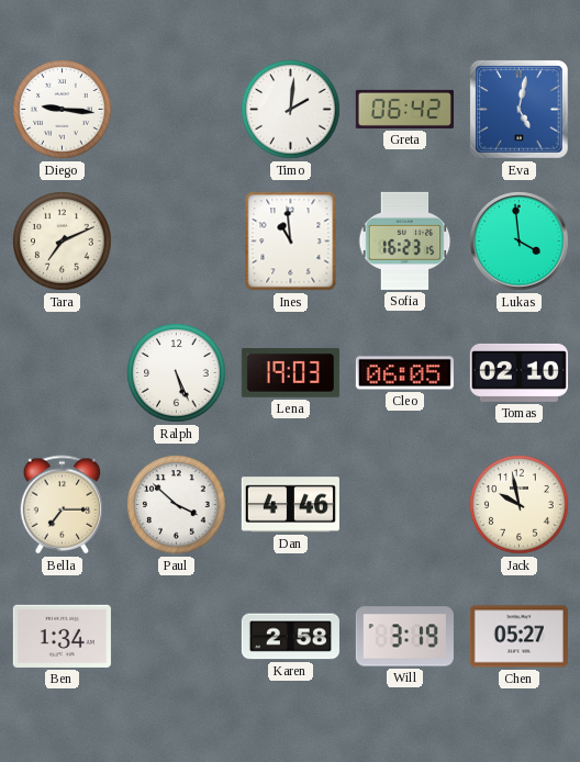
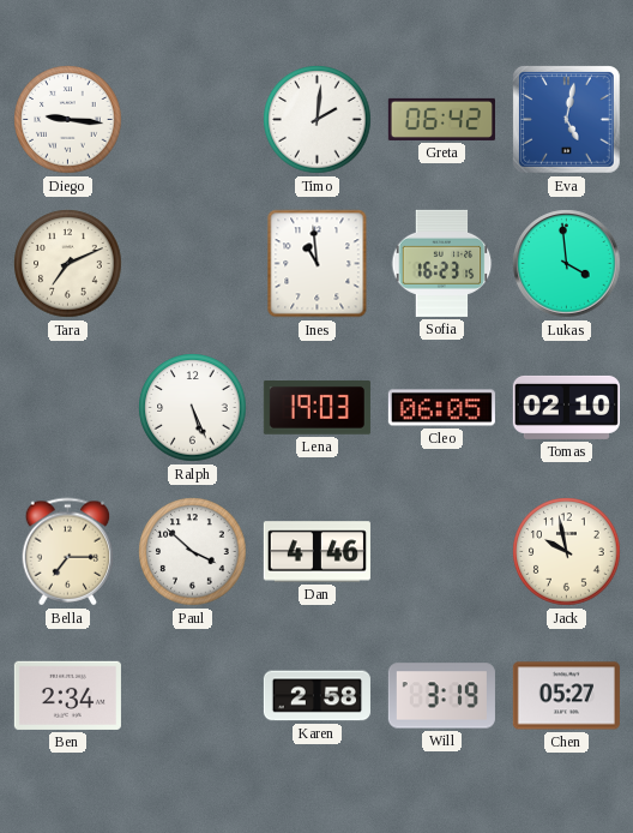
Ben: 1:34 -> 2:34
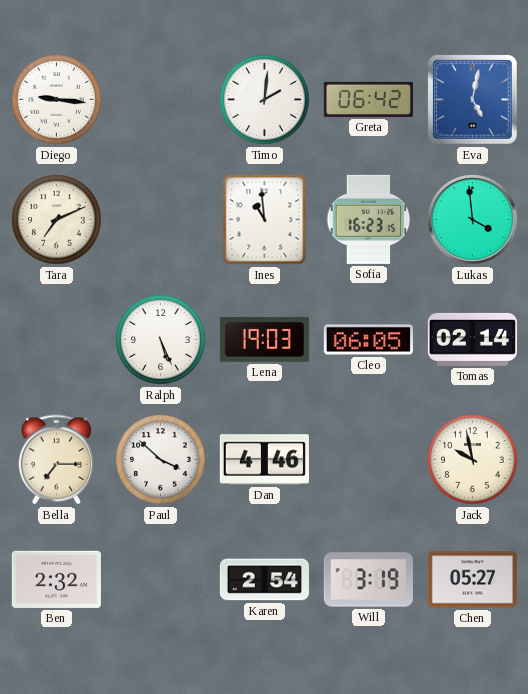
Tomas: 02:10 -> 02:14
Ben: 2:34 -> 2:32
Karen: 2:58 -> 2:54
